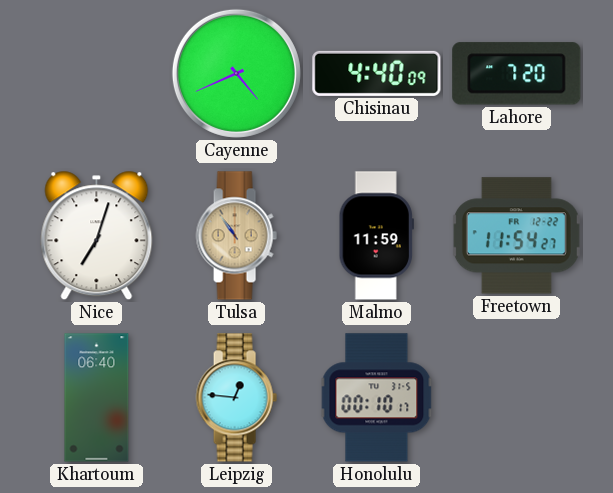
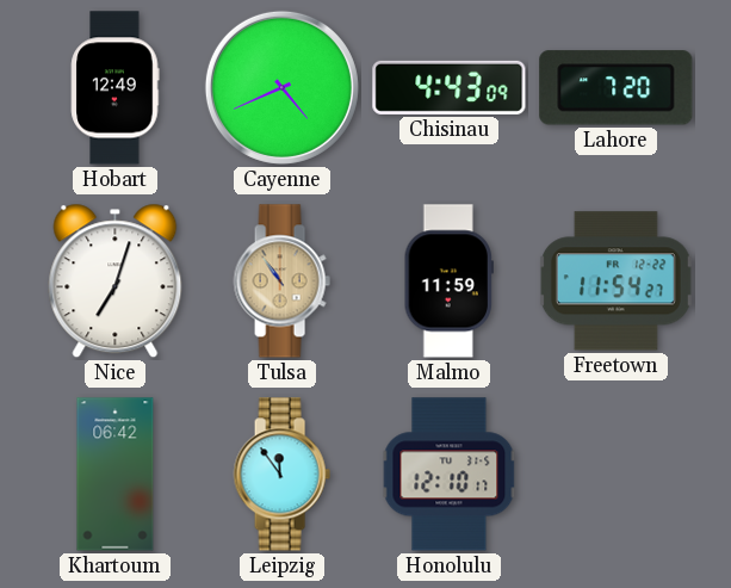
Hobart: none -> 12:49
Chisinau: 4:40 -> 4:43
Khartoum: 06:40 -> 06:42
Leipzig: 12:46 -> 11:54
Honolulu: 00:10 -> 12:10
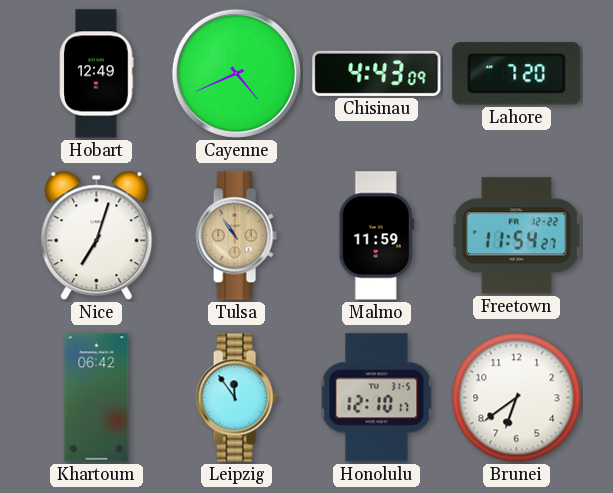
Brunei: none -> 6:39
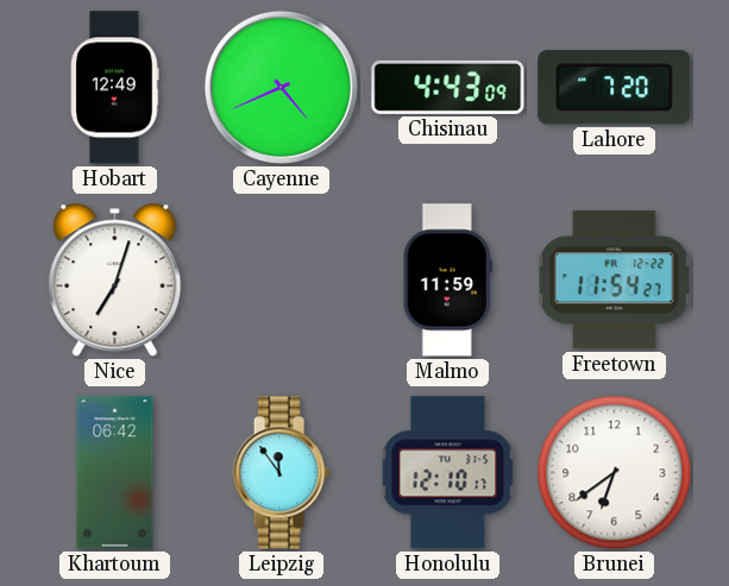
Tulsa: 10:54 -> none
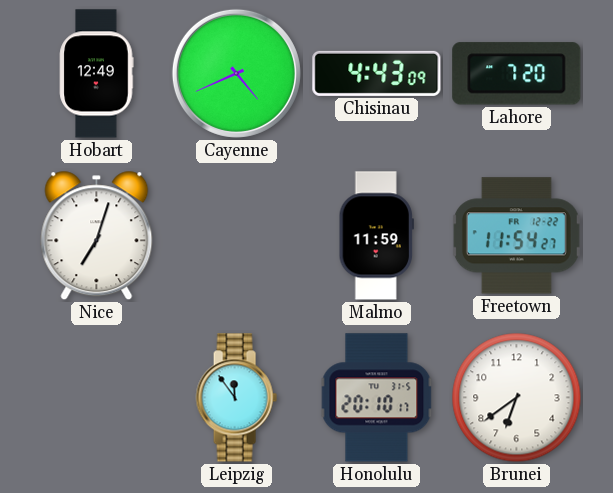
Khartoum: 06:42 -> none
Honolulu: 12:10 -> 20:10
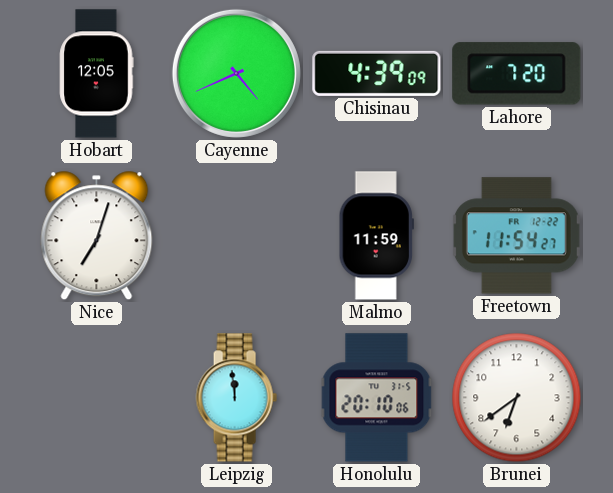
Hobart: 12:49 -> 12:05
Chisinau: 4:43 -> 4:39
Leipzig: 11:54 -> 11:59
Honolulu: 20:10:17 -> 20:10:06
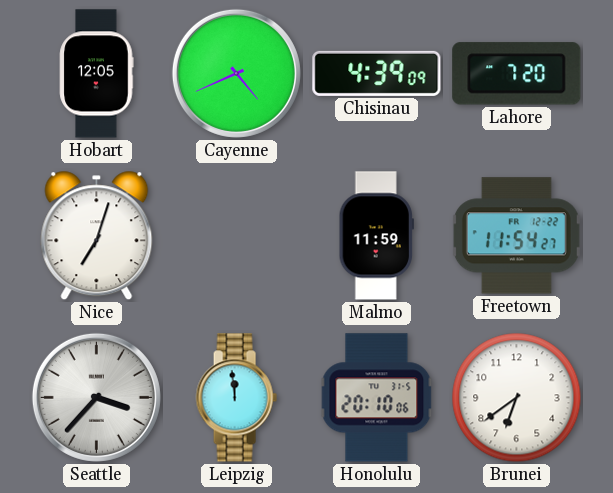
Seattle: none -> 3:37
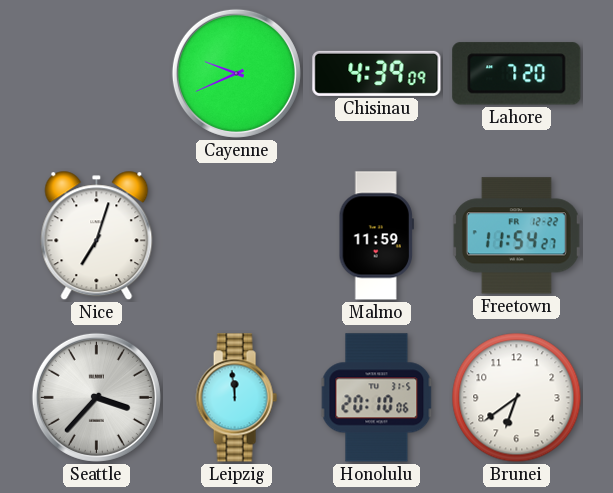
Hobart: 12:05 -> none
Cayenne: 4:41 -> 9:41
